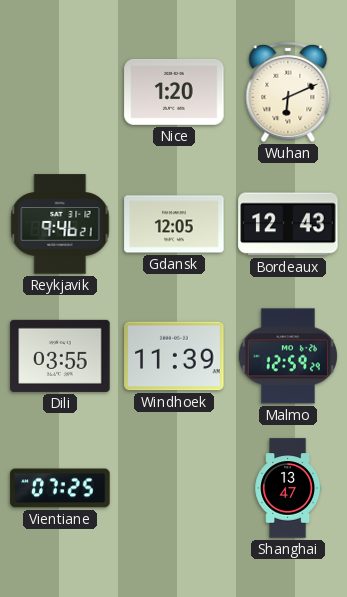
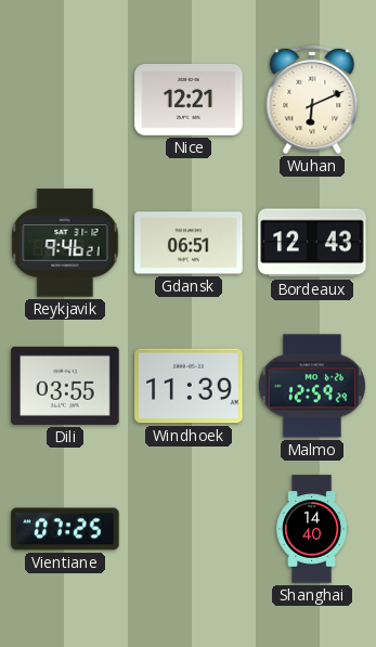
Nice: 1:20 -> 12:21
Gdansk: 12:05 -> 06:51
Shanghai: 13:47 -> 14:40
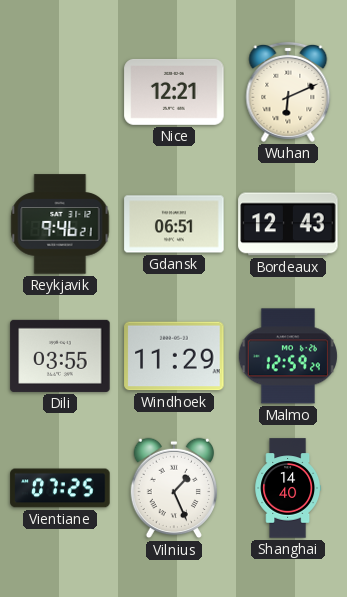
Windhoek: 11:39 -> 11:29
Vilnius: none -> 1:26
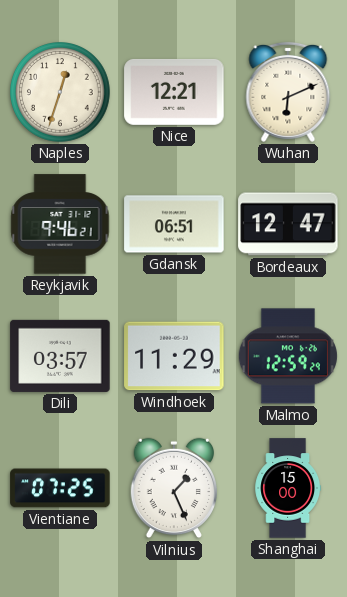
Naples: none -> 12:33
Bordeaux: 12:43 -> 12:47
Dili: 03:55 -> 03:57
Shanghai: 14:40 -> 15:00
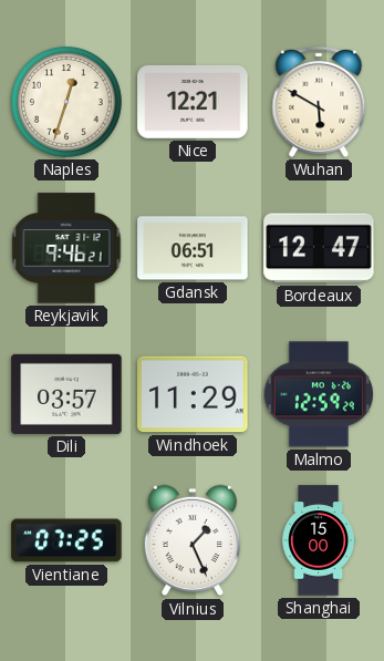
Wuhan: 6:11 -> 5:50
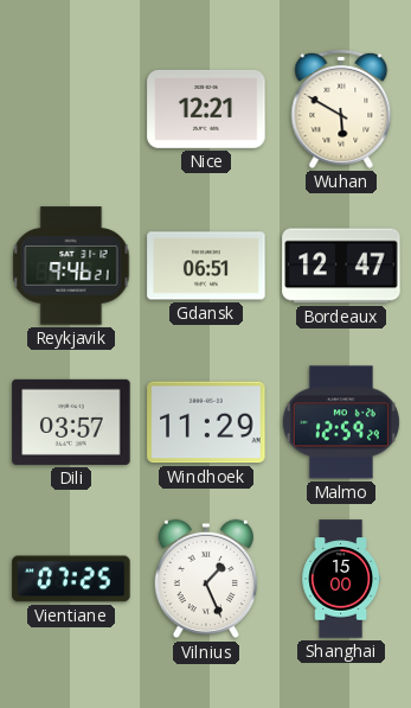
Naples: 12:33 -> none
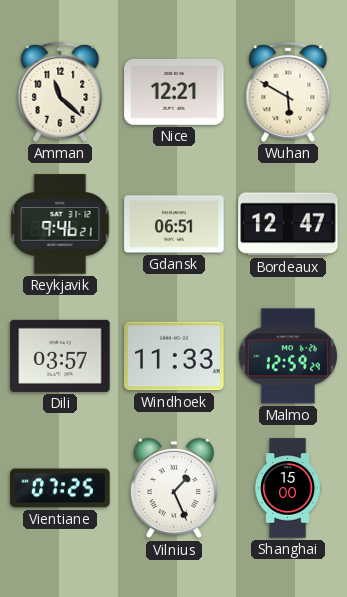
Amman: none -> 11:22
Windhoek: 11:29 -> 11:33
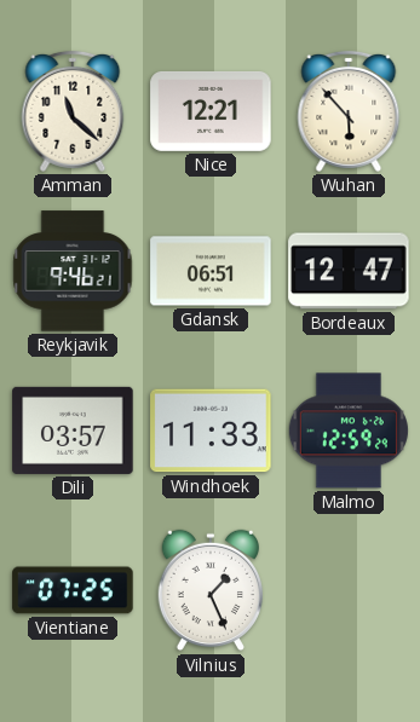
Wuhan: 5:50 -> 5:53
Shanghai: 15:00 -> none
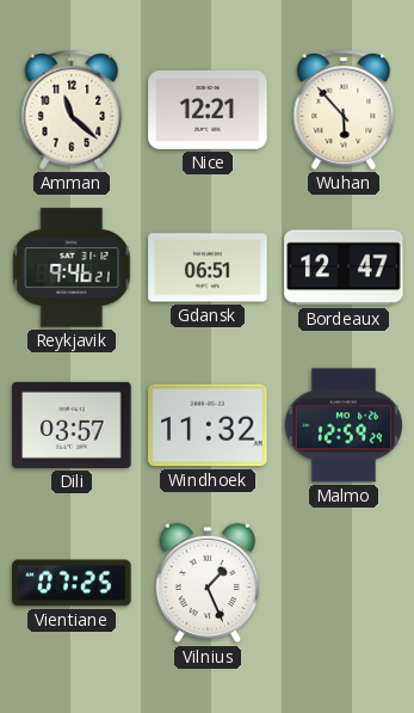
Windhoek: 11:33 -> 11:32
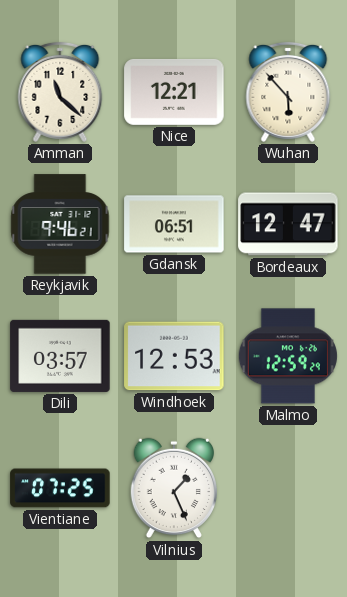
Windhoek: 11:32 -> 12:53
